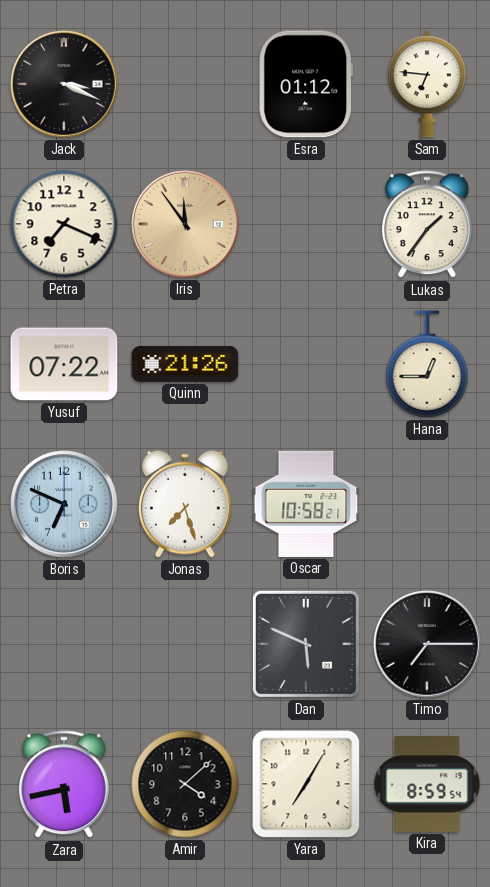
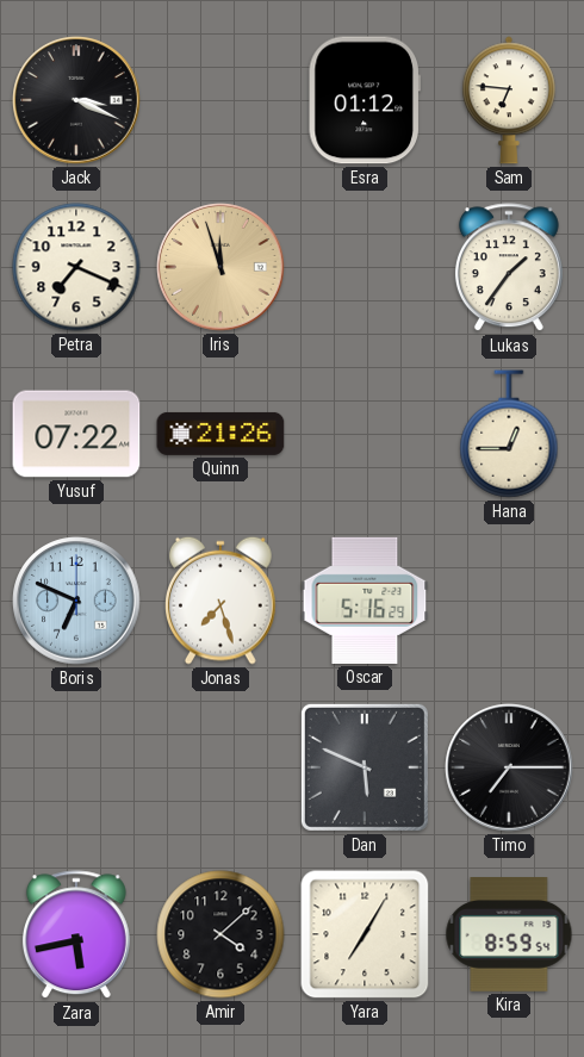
Iris: 11:54 -> 11:57
Oscar: 10:58 -> 5:16
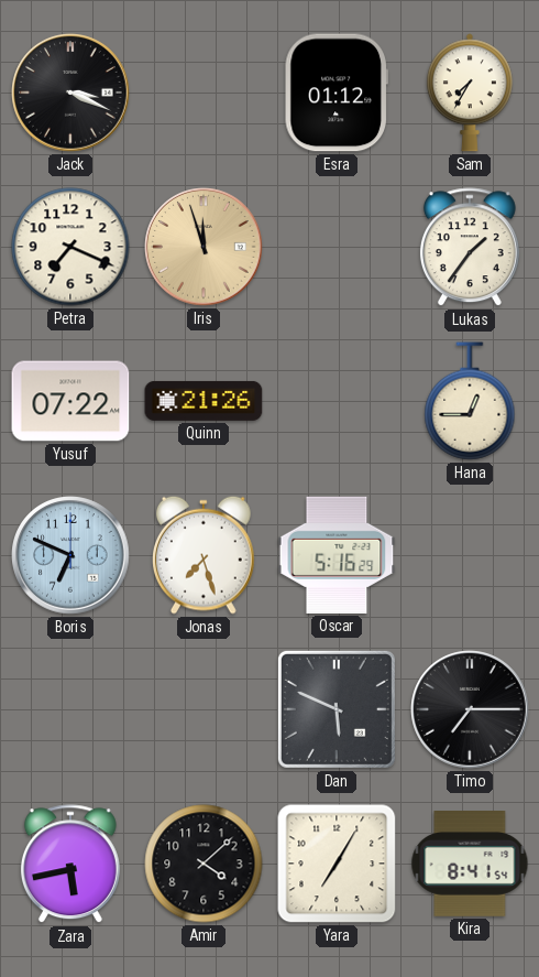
Sam: 6:46 -> 7:35
Kira: 8:59 -> 8:41
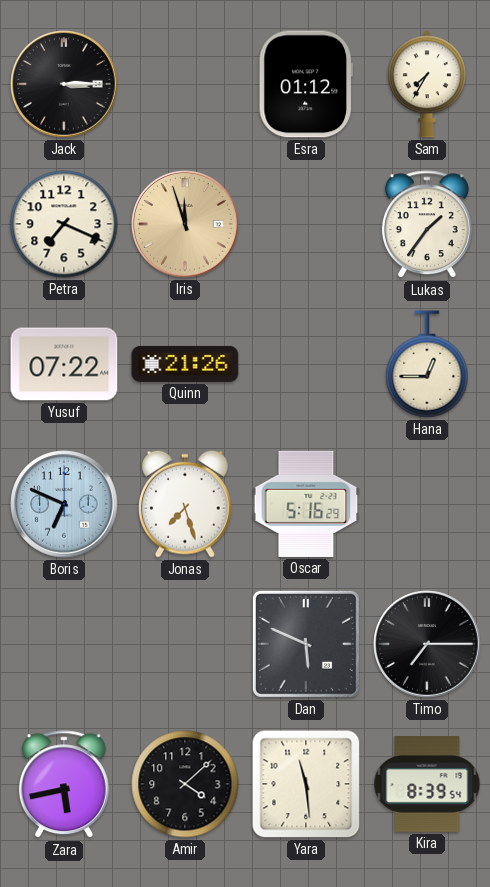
Jack: 3:19 -> 3:15
Yara: 7:05 -> 11:29
Kira: 8:41 -> 8:39
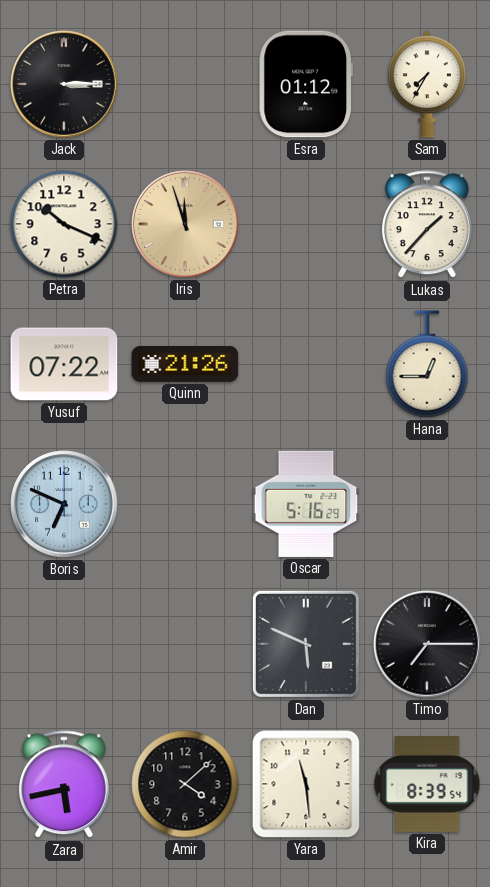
Petra: 7:19 -> 10:19
Lukas: 1:36 -> 1:37
Jonas: 7:27 -> none
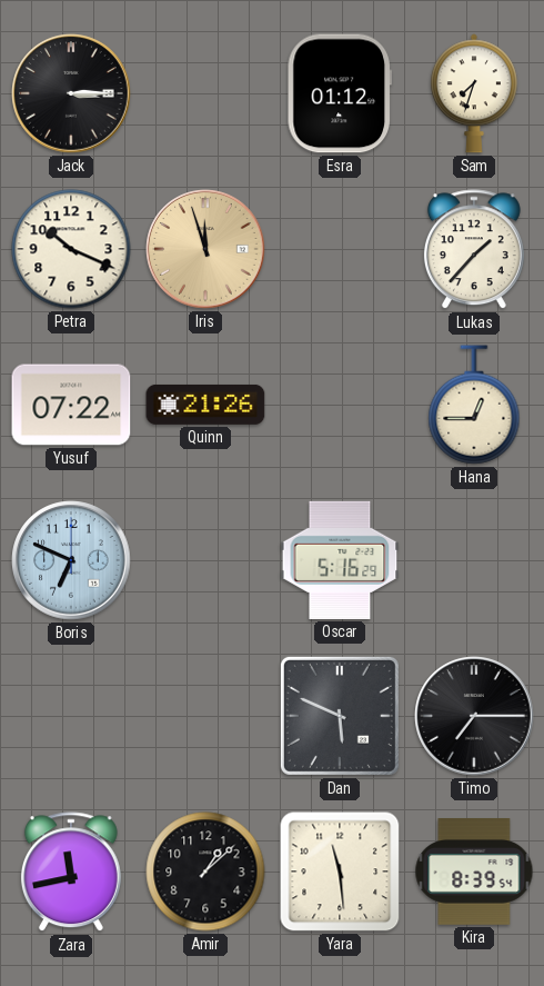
Sam: 7:35 -> 7:33
Zara: 5:43 -> 11:43
Amir: 4:08 -> 1:08
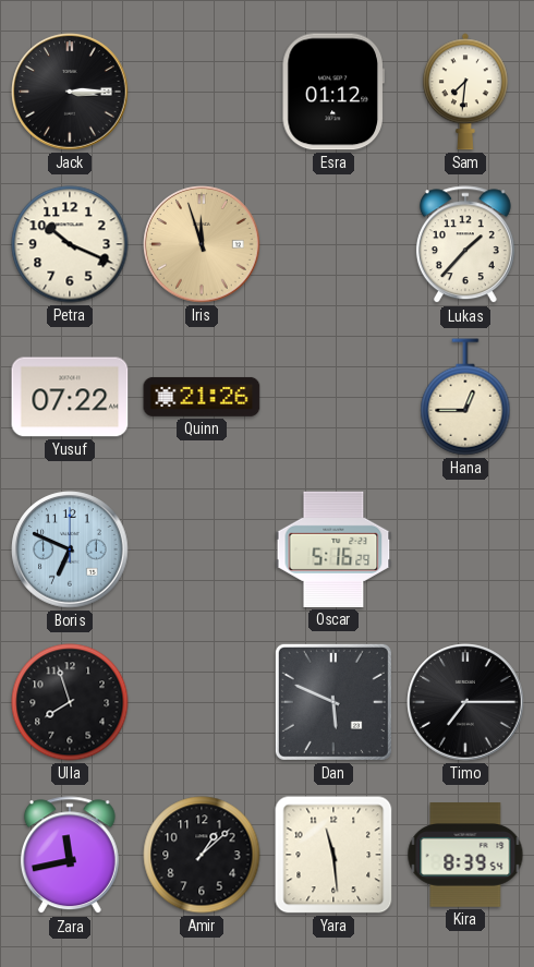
Sam: 7:33 -> 7:31
Ulla: none -> 7:57
